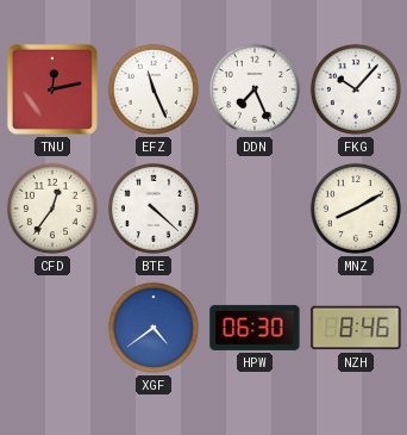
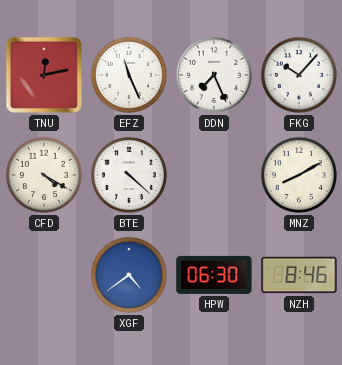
CFD: 12:36 -> 4:20
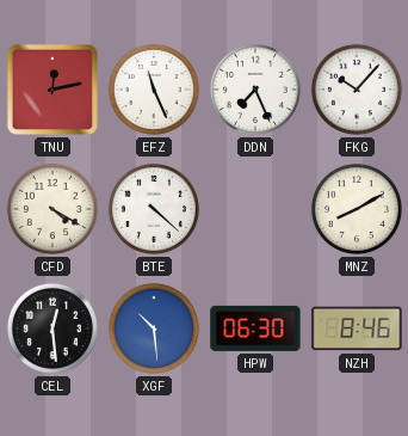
CEL: none -> 12:29
XGF: 4:39 -> 10:29
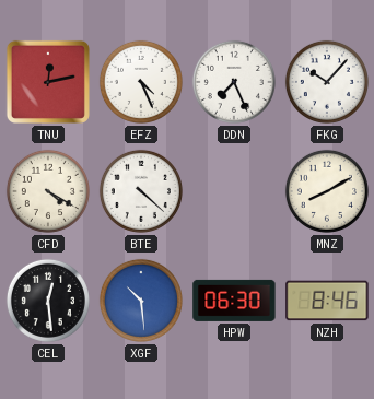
EFZ: 11:26 -> 4:26
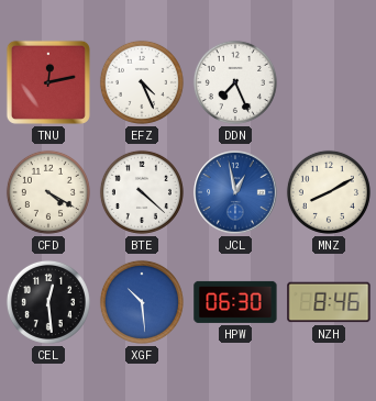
FKG: 10:07 -> none
JCL: none -> 12:58
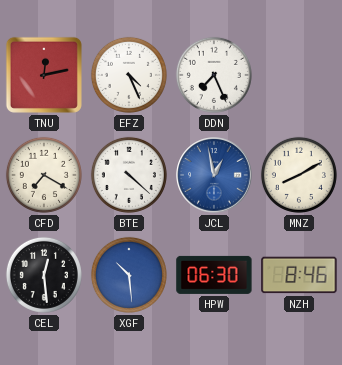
CFD: 4:20 -> 7:20
